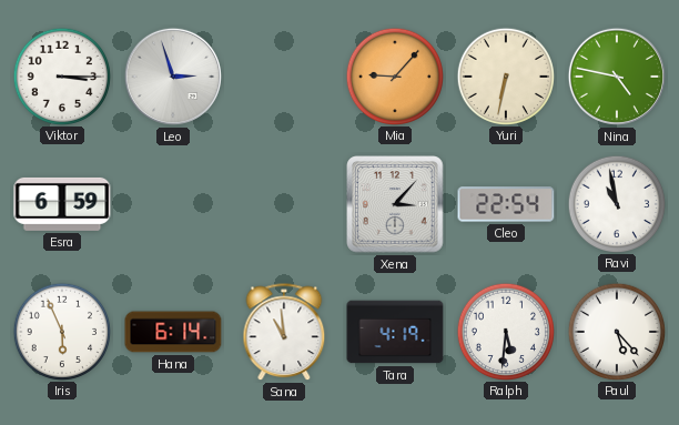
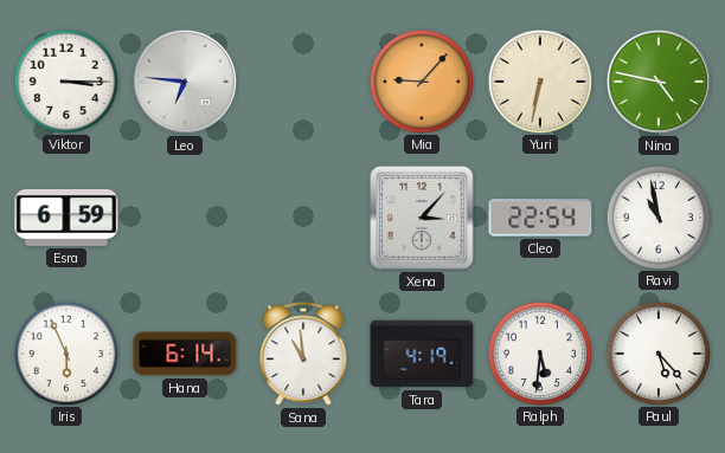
Leo: 2:57 -> 6:46
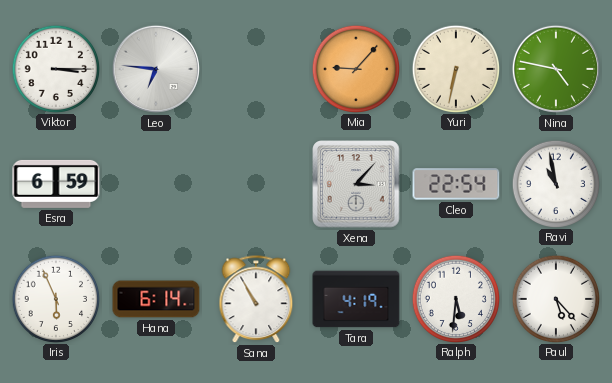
Sana: 10:59 -> 10:55
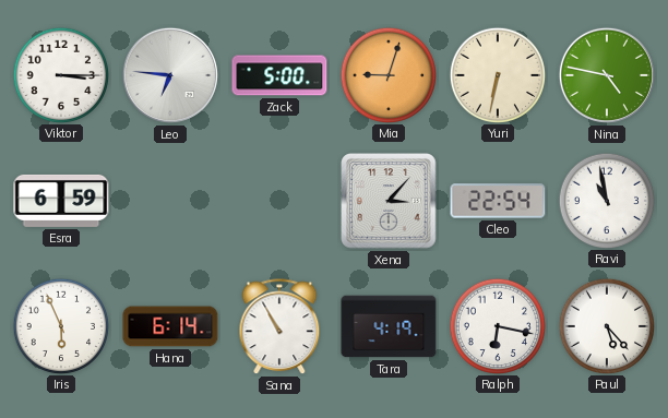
Zack: none -> 5:00
Mia: 9:07 -> 9:03
Ralph: 5:31 -> 6:17
